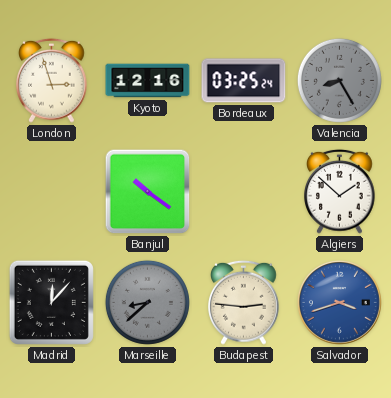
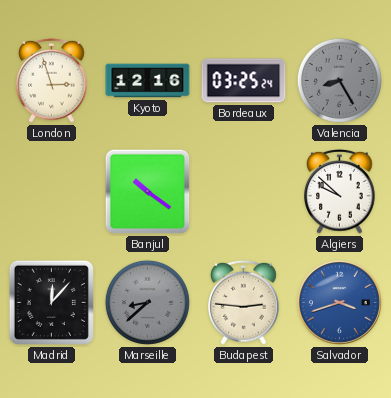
Algiers: 1:52 -> 9:52
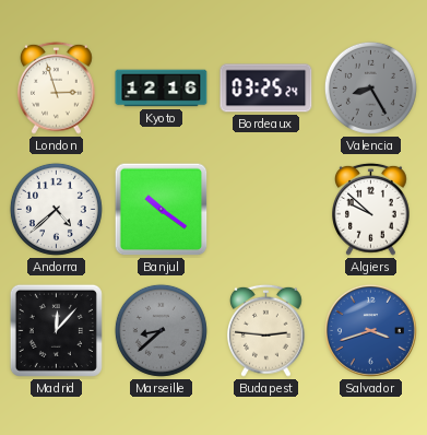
Andorra: none -> 4:38
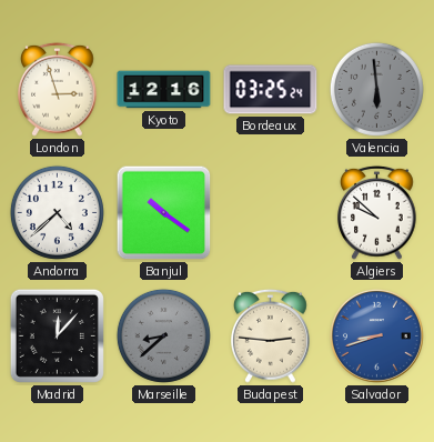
Valencia: 8:25 -> 5:59
Salvador: 3:42 -> 8:42
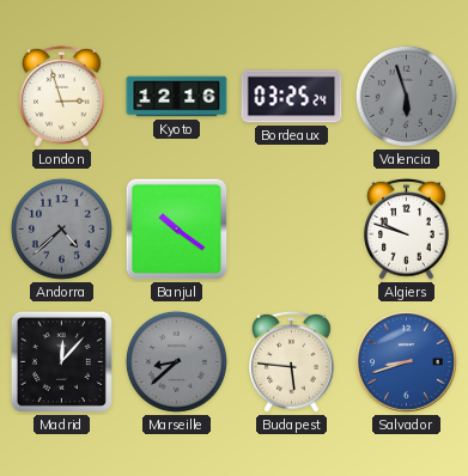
Valencia: 5:59 -> 5:57
Andorra dial: white -> grey
Algiers: 9:52 -> 9:48
Budapest: 2:46 -> 5:46
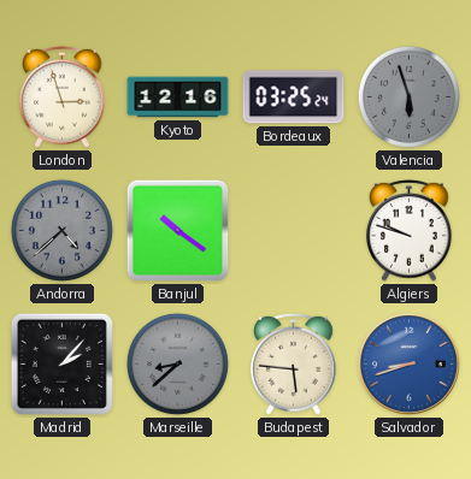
Madrid: 12:07 -> 2:07
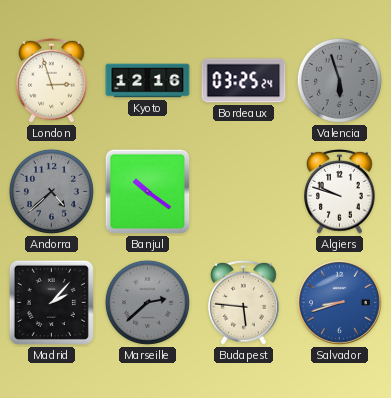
Marseille: 8:38 -> 2:38
